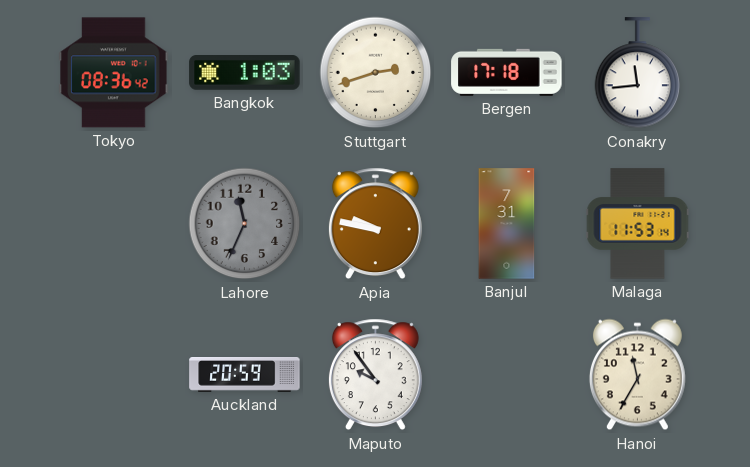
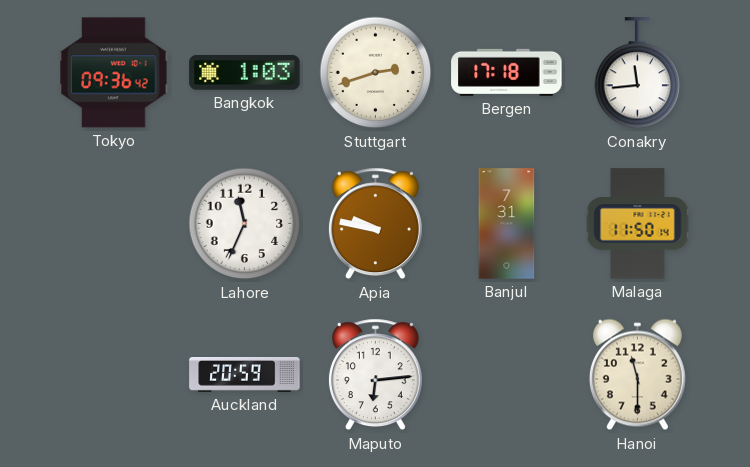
Tokyo: 08:36 -> 09:36
Lahore dial: grey -> white
Malaga: 11:53 -> 11:50
Maputo: 9:54 -> 6:14
Hanoi: 11:35 -> 11:30
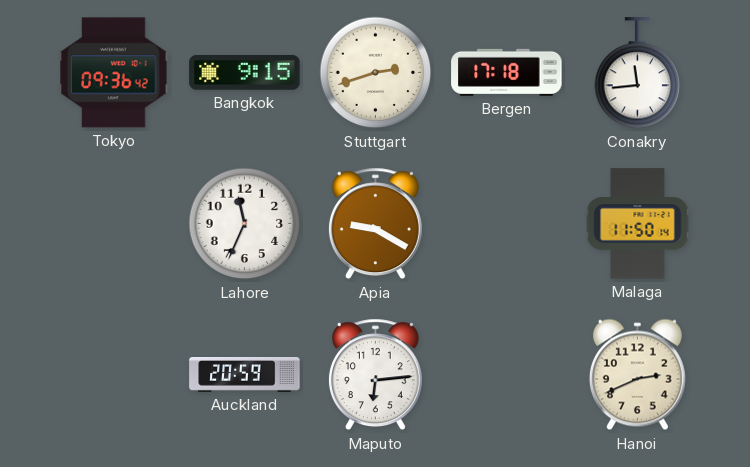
Bangkok: 1:03 -> 9:15
Apia: 9:47 -> 9:20
Banjul: 7:31 -> none
Hanoi: 11:30 -> 2:41
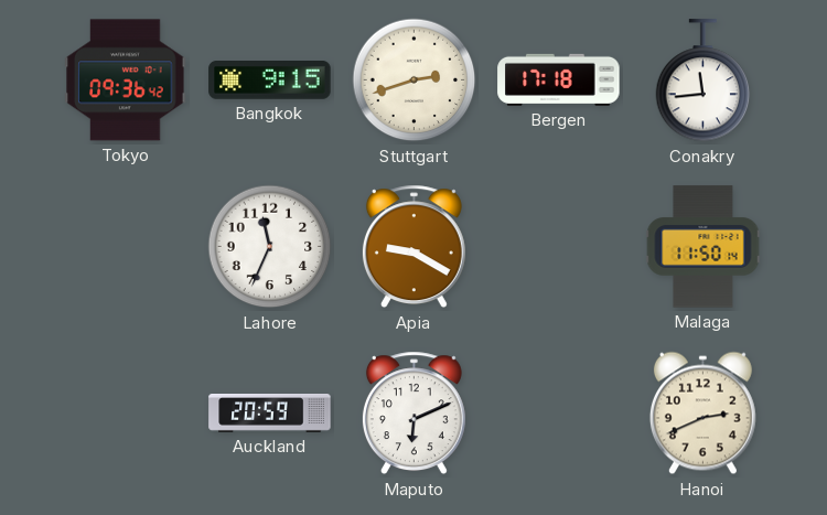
Maputo: 6:14 -> 6:11
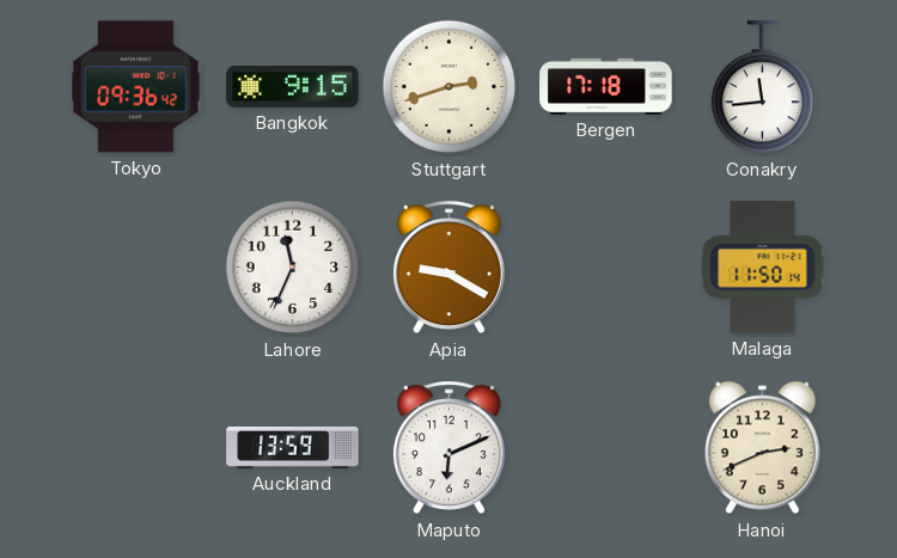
Auckland: 20:59 -> 13:59
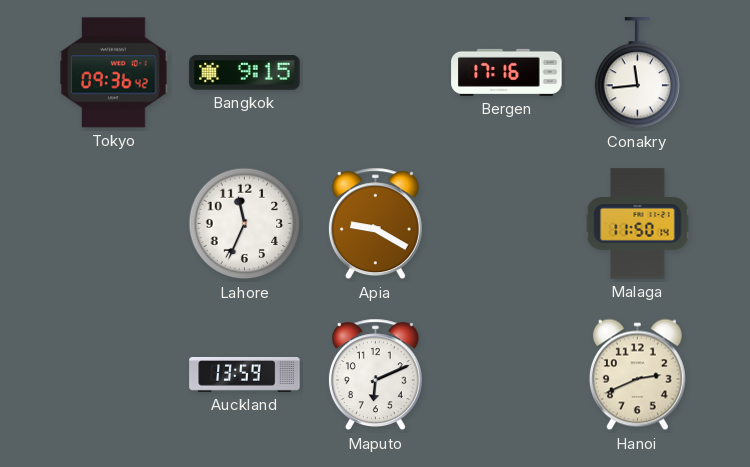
Stuttgart: 2:42 -> none
Bergen: 17:18 -> 17:16
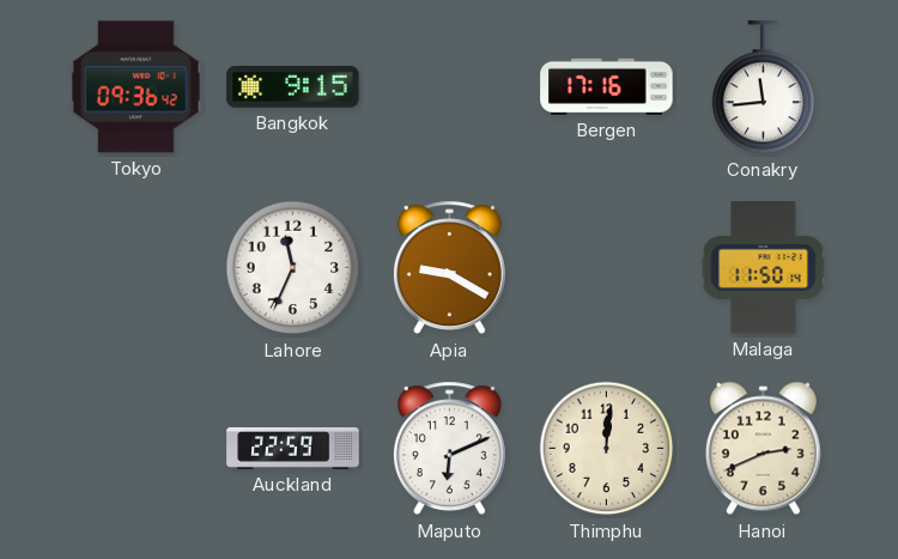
Auckland: 13:59 -> 22:59
Thimphu: none -> 12:01
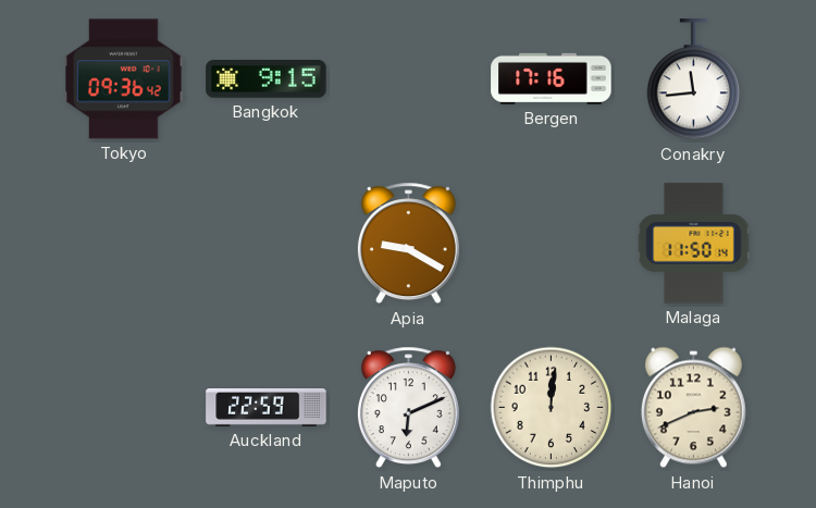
Lahore: 11:34 -> none
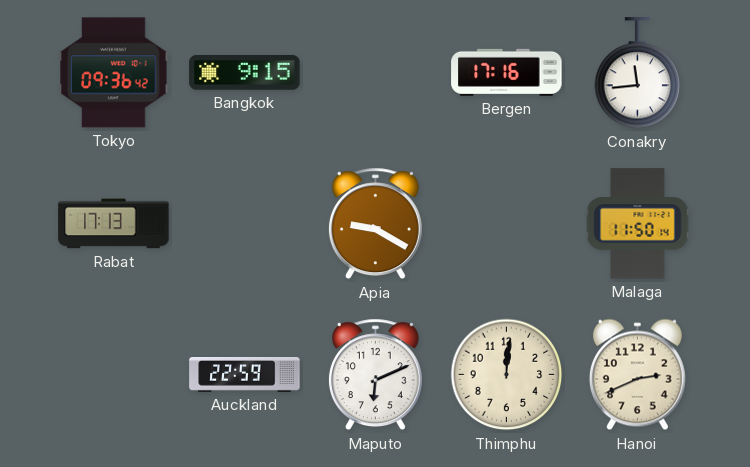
Rabat: none -> 17:13
